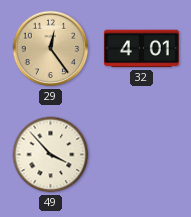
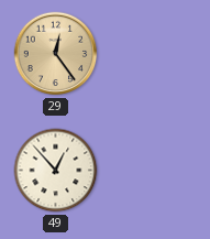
32: 4:01 -> none
49: 3:53 -> 12:53
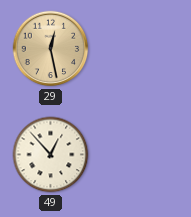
29: 12:24 -> 12:28
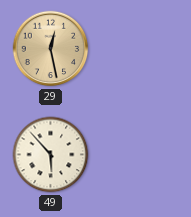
49: 12:53 -> 5:53
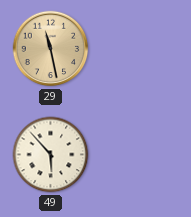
29: 12:28 -> 11:28
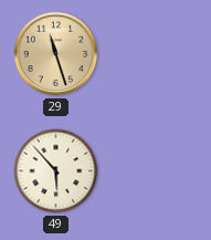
29: 11:28 -> 11:27
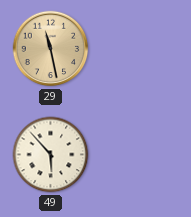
29: 11:27 -> 11:28
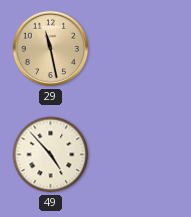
49: 5:53 -> 4:53
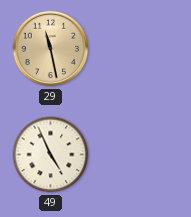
49: 4:53 -> 4:56
